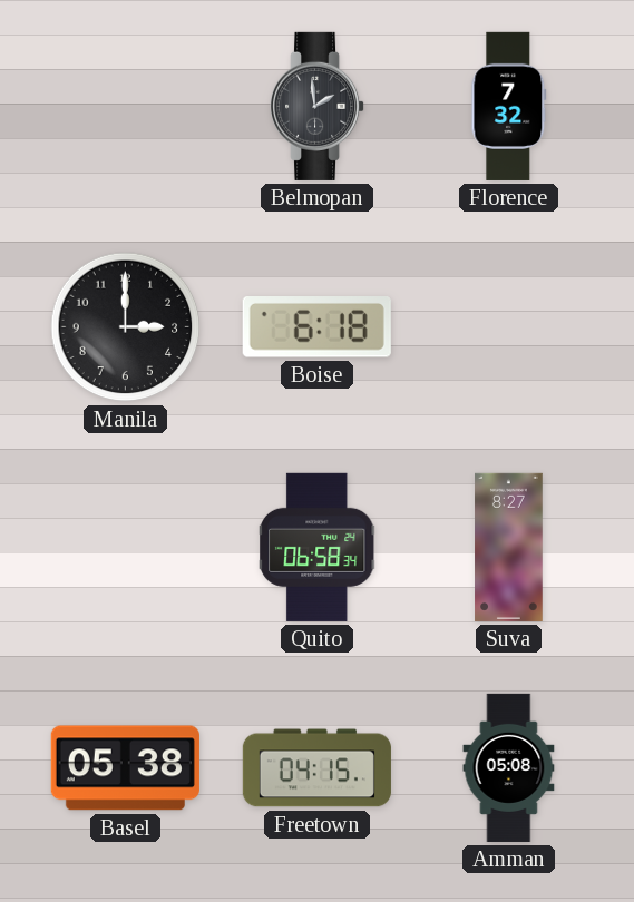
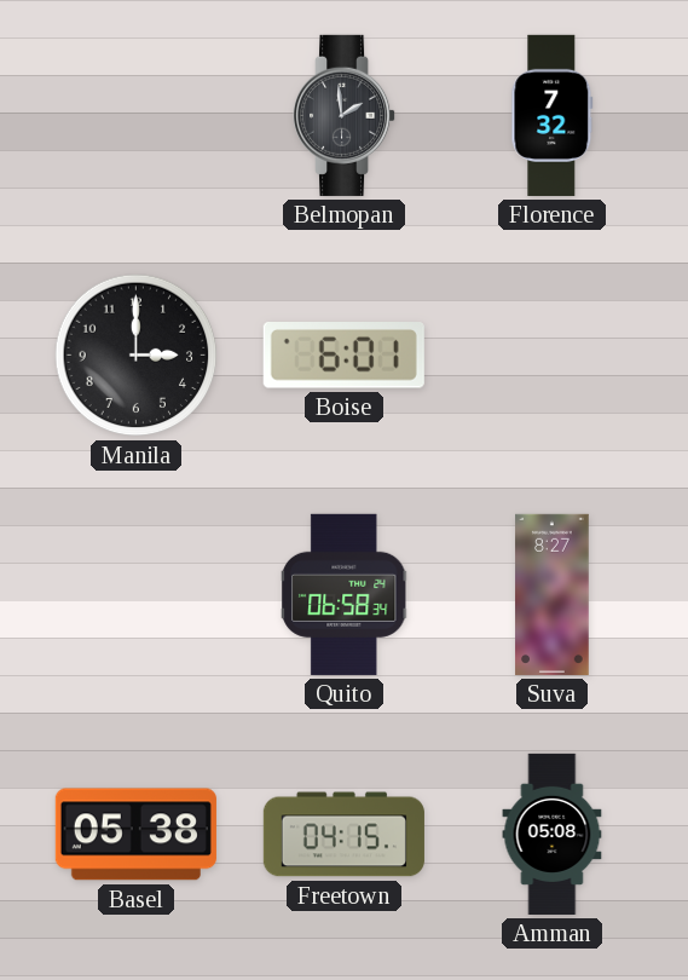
Boise: 6:18 -> 6:01
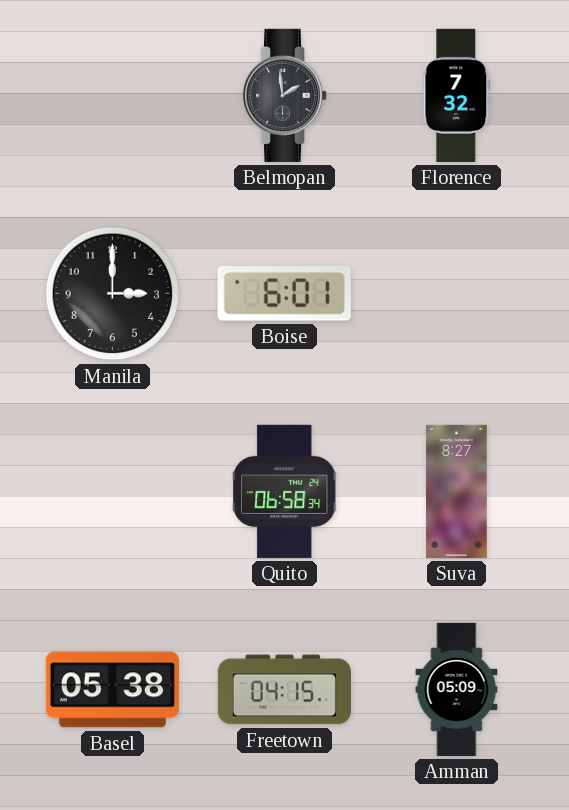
Amman: 05:08 -> 05:09
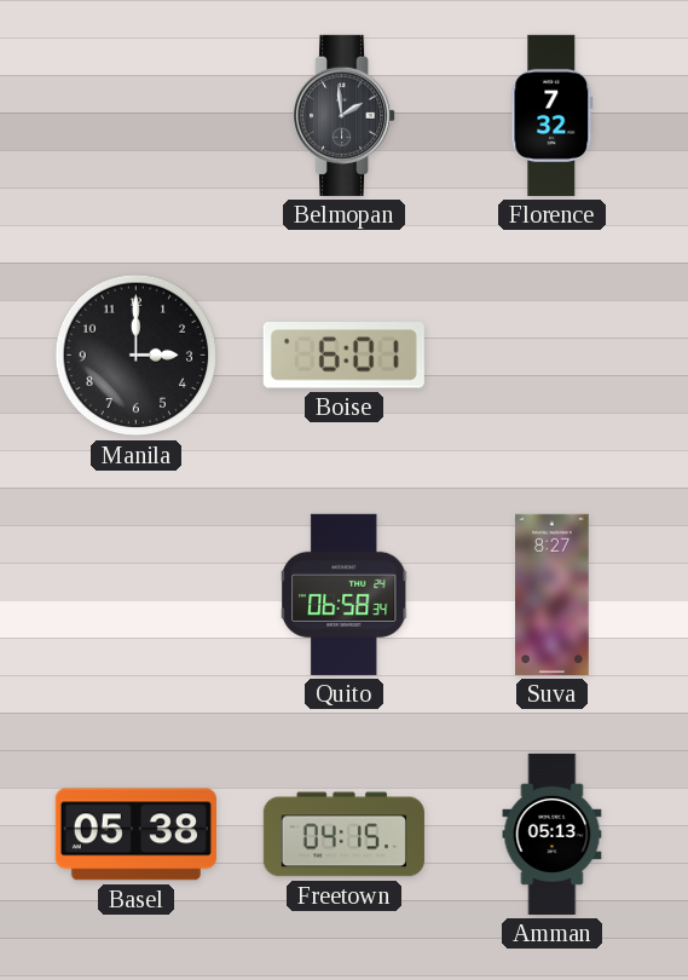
Amman: 05:09 -> 05:13
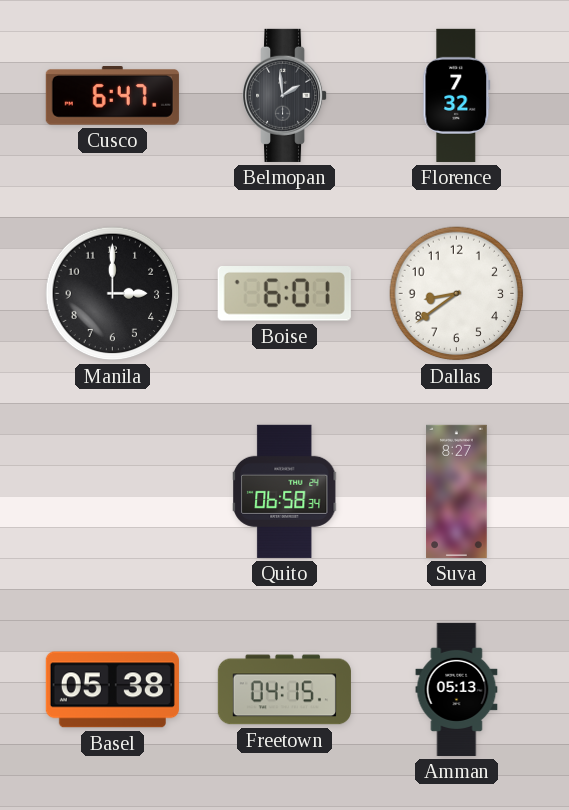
Cusco: none -> 6:47
Dallas: none -> 8:39
